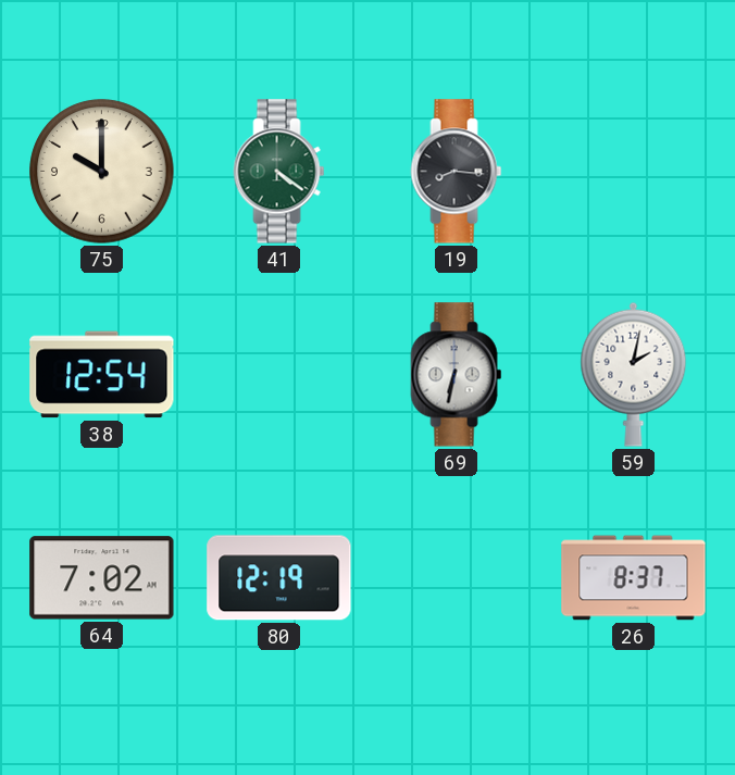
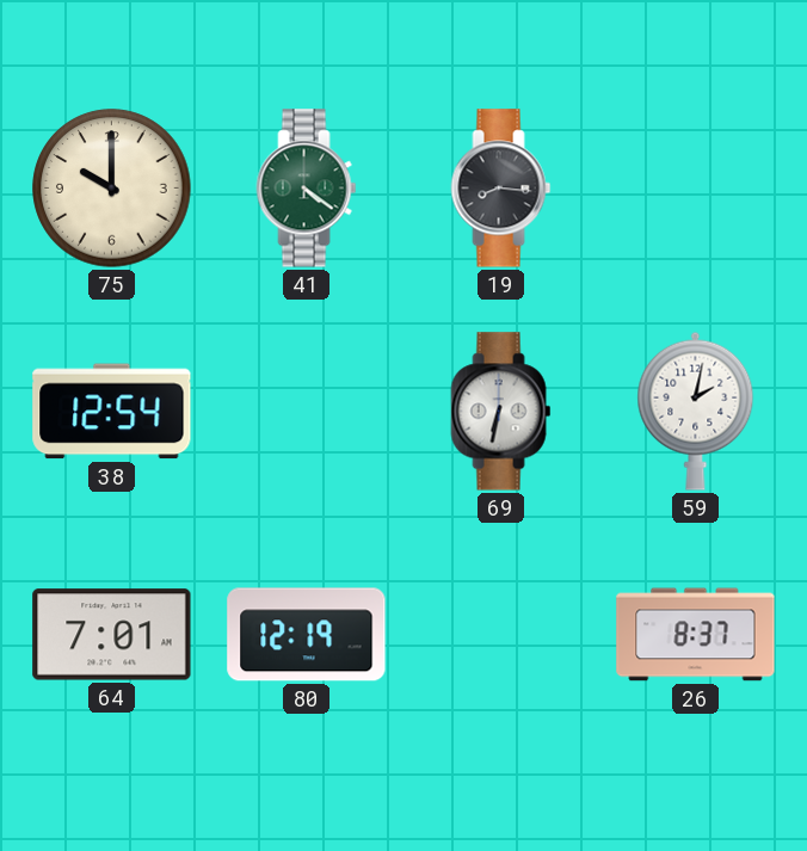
64: 7:02 -> 7:01
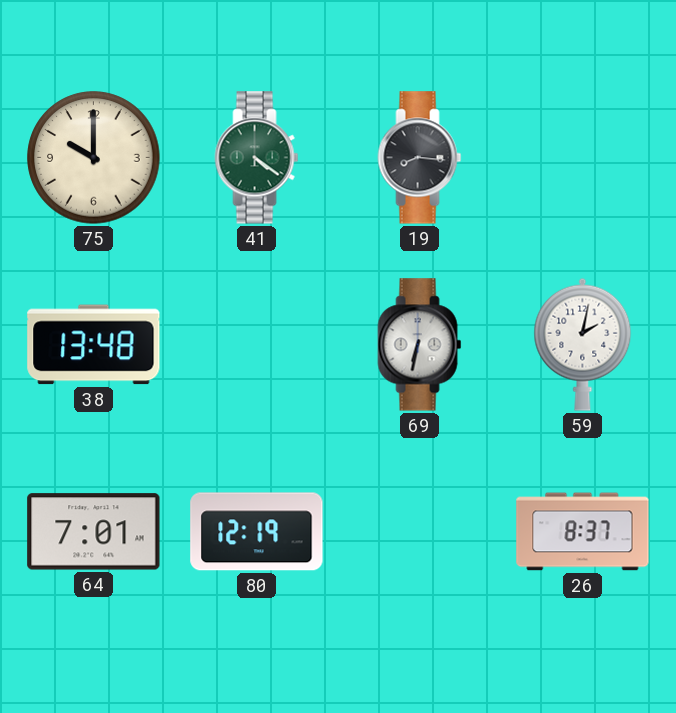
38: 12:54 -> 13:48
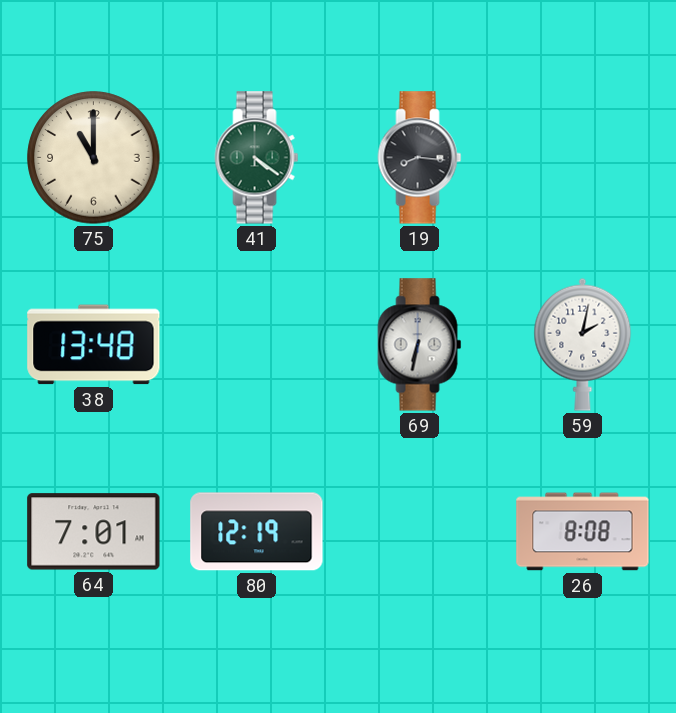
75: 10:00 -> 11:00
26: 8:37 -> 8:08
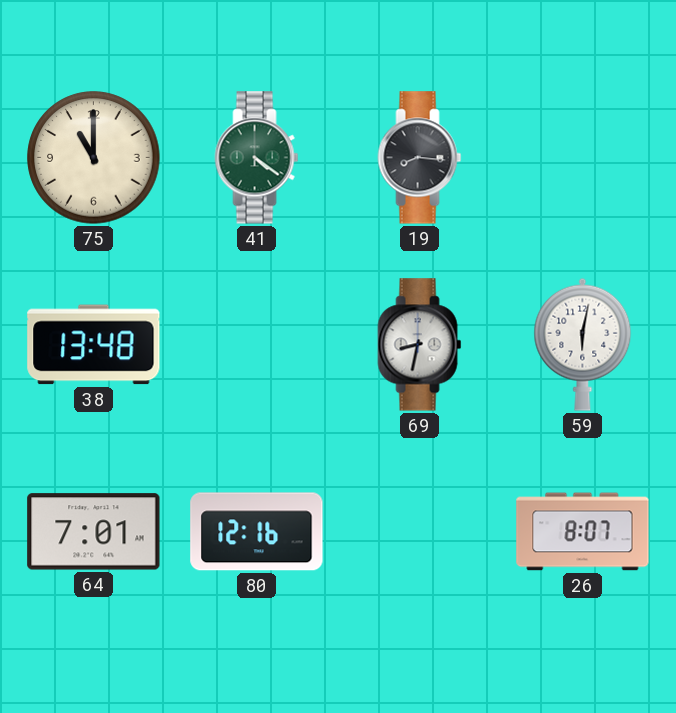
69: 6:32 -> 8:32
59: 2:02 -> 6:02
80: 12:19 -> 12:16
26: 8:08 -> 8:07
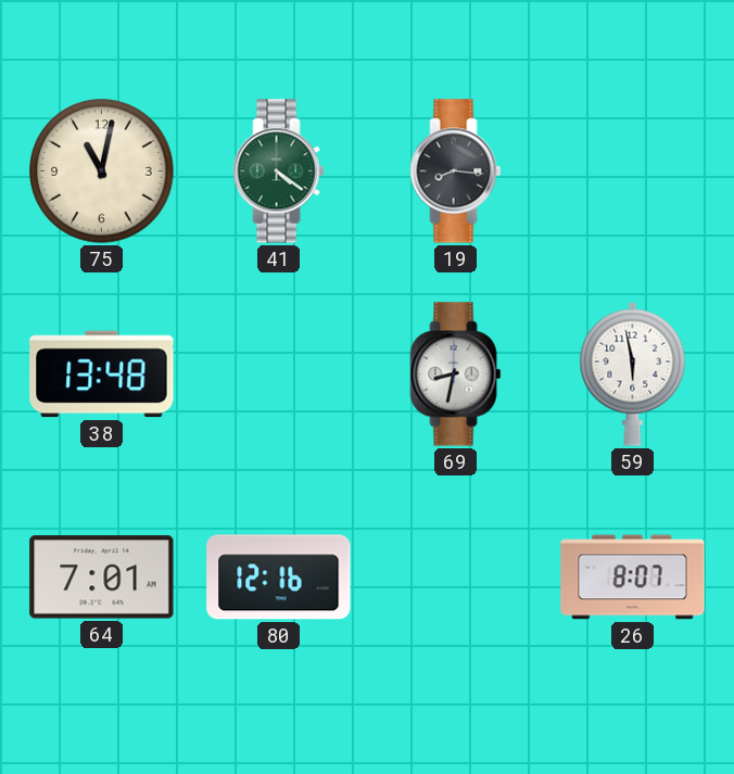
75: 11:00 -> 11:02
59: 6:02 -> 5:58
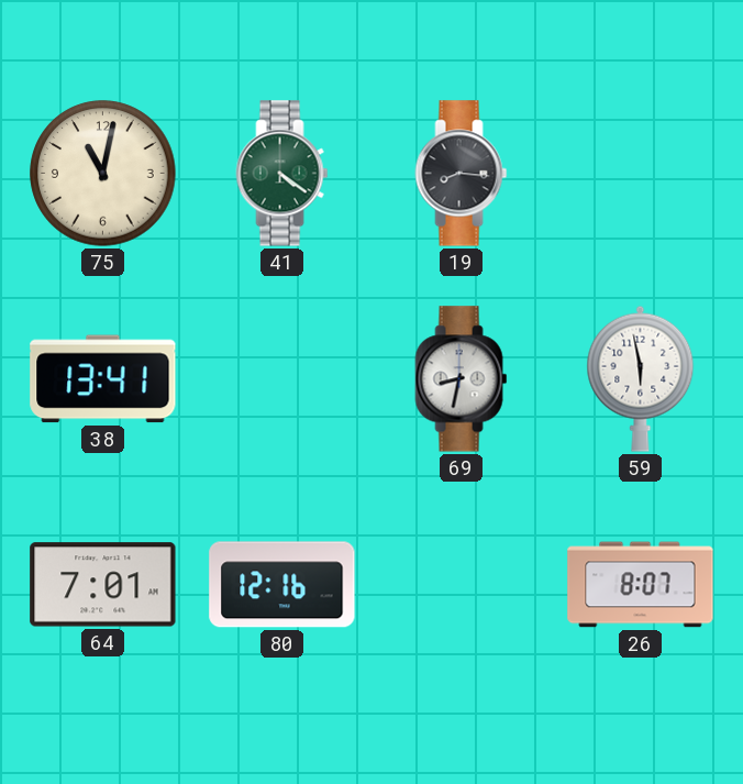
38: 13:48 -> 13:41
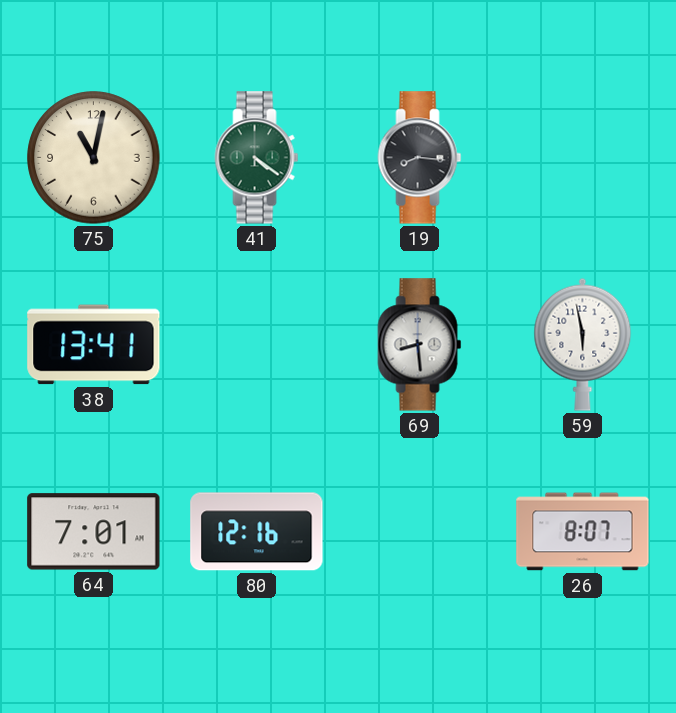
69: 8:32 -> 8:29
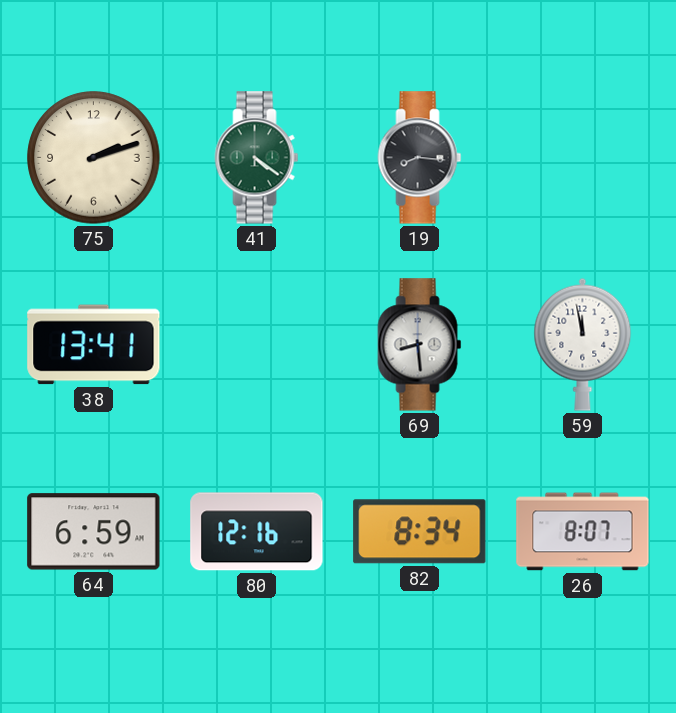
75: 11:02 -> 2:12
59: 5:58 -> 11:58
64: 7:01 -> 6:59
82: none -> 8:34
